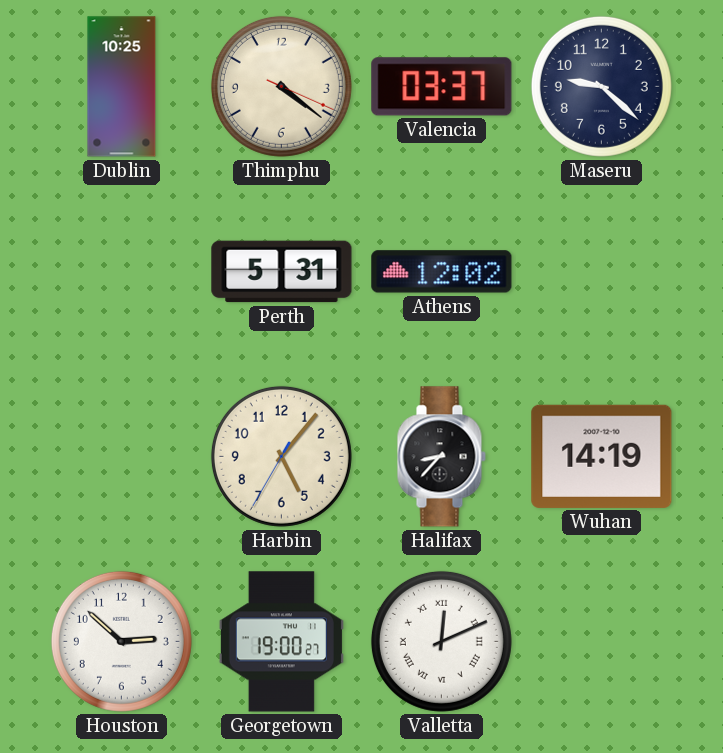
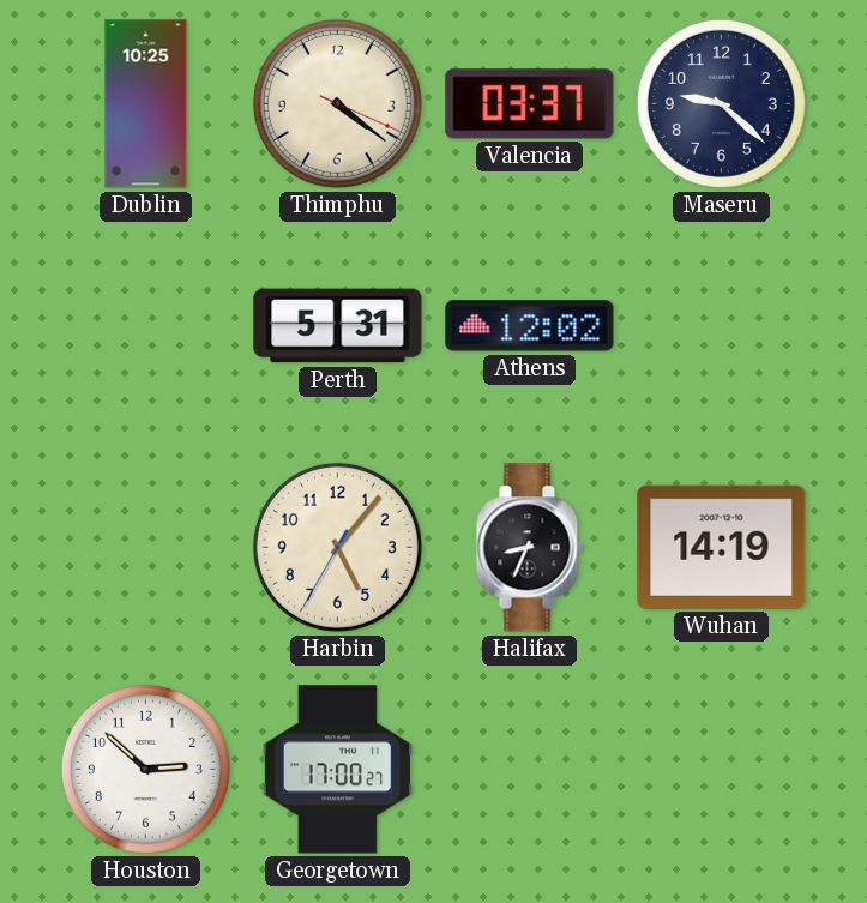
Halifax: 8:37 -> 8:34
Georgetown: 19:00 -> 17:00
Valletta: 12:11 -> none
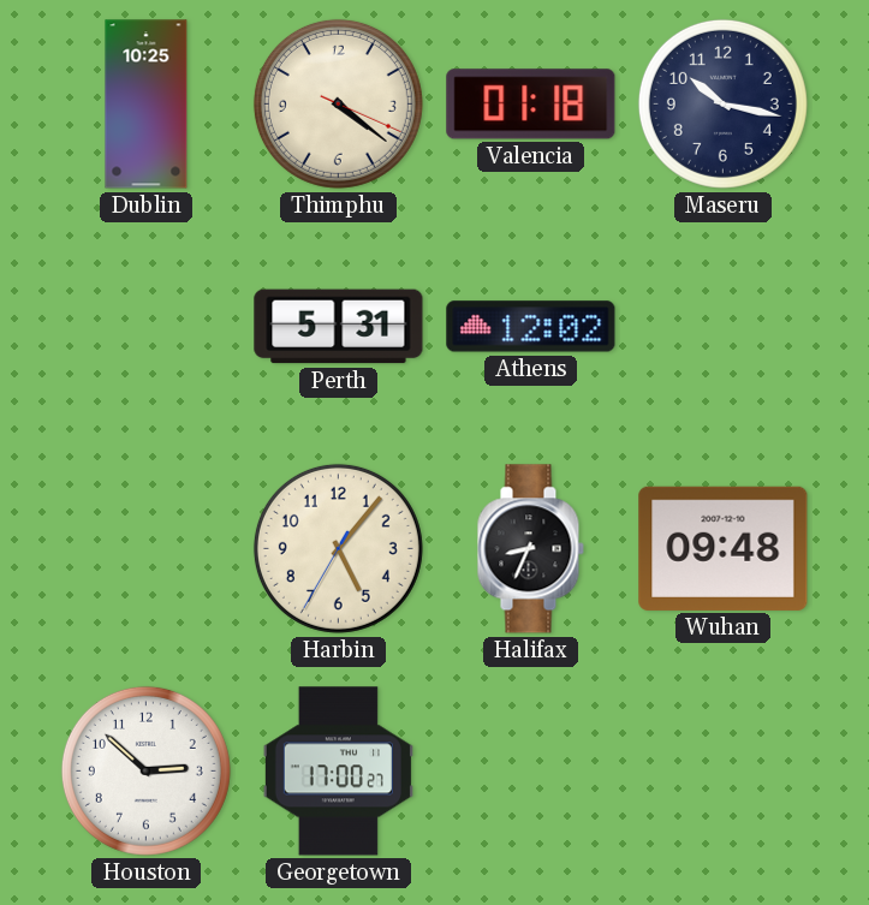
Valencia: 03:37 -> 01:18
Maseru: 9:22 -> 10:17
Wuhan: 14:19 -> 09:48
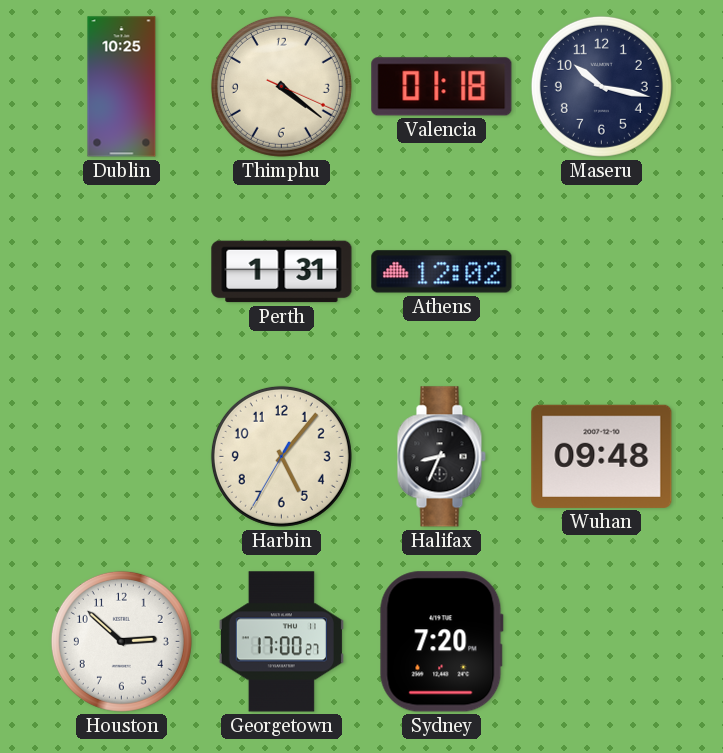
Perth: 5:31 -> 1:31
Sydney: none -> 7:20
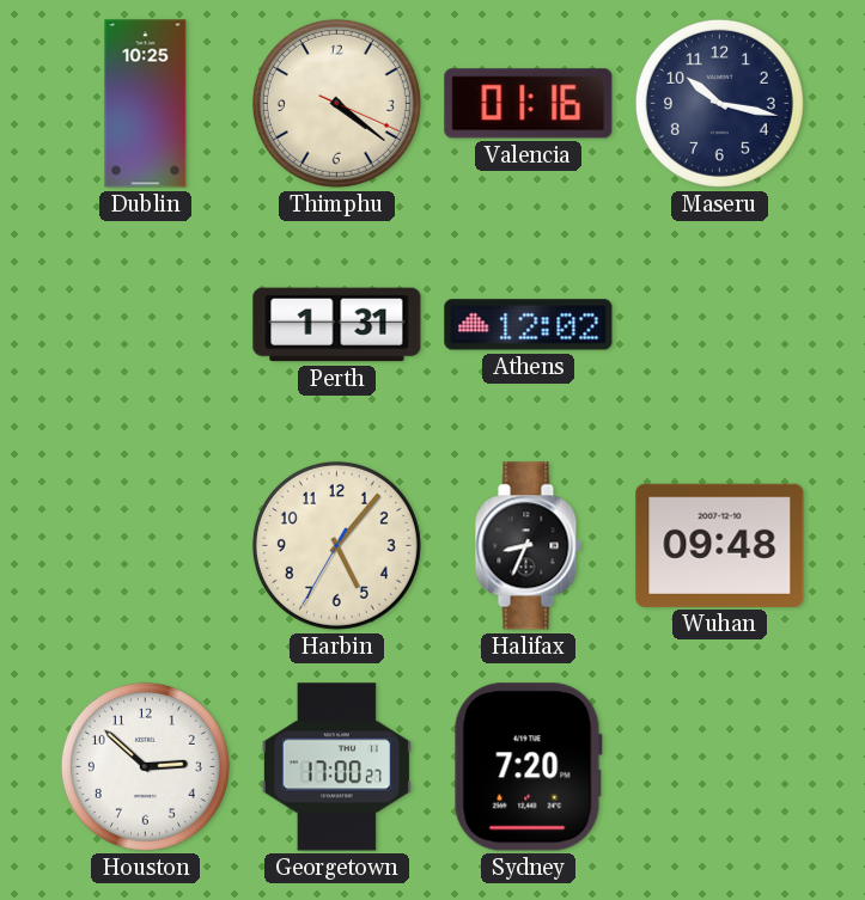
Valencia: 01:18 -> 01:16
